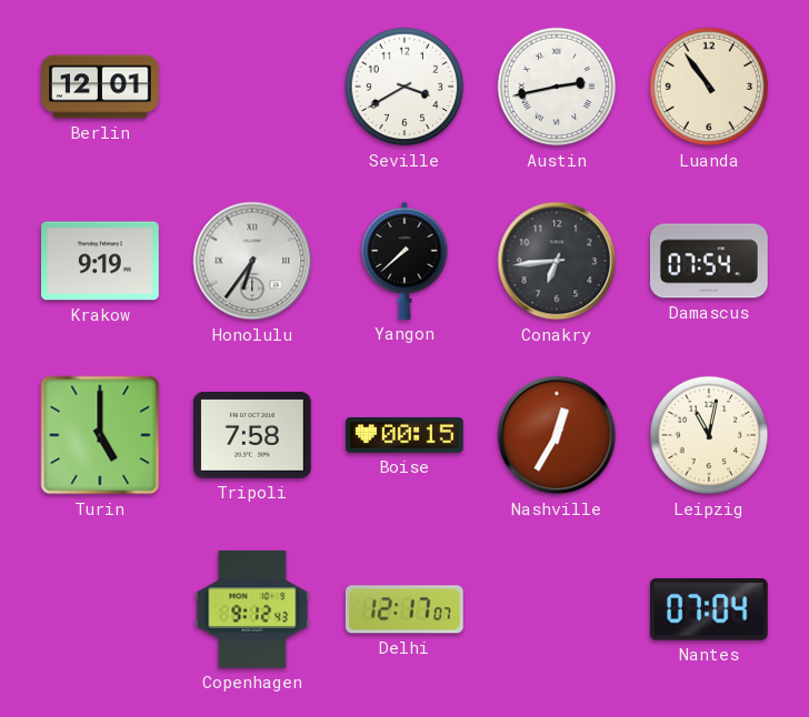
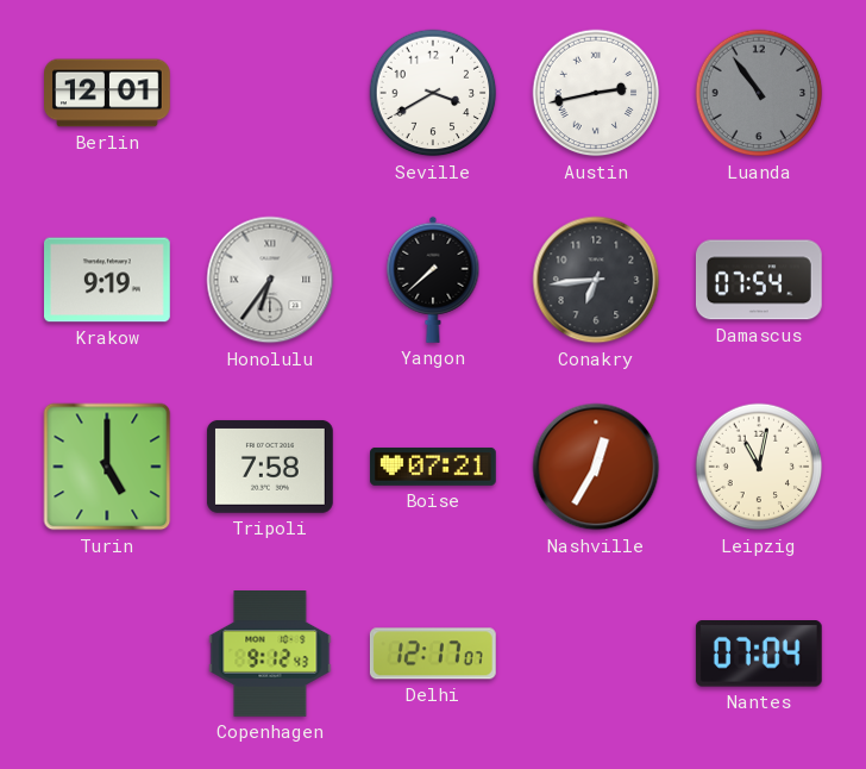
Luanda dial: cream -> grey
Boise: 00:15 -> 07:21
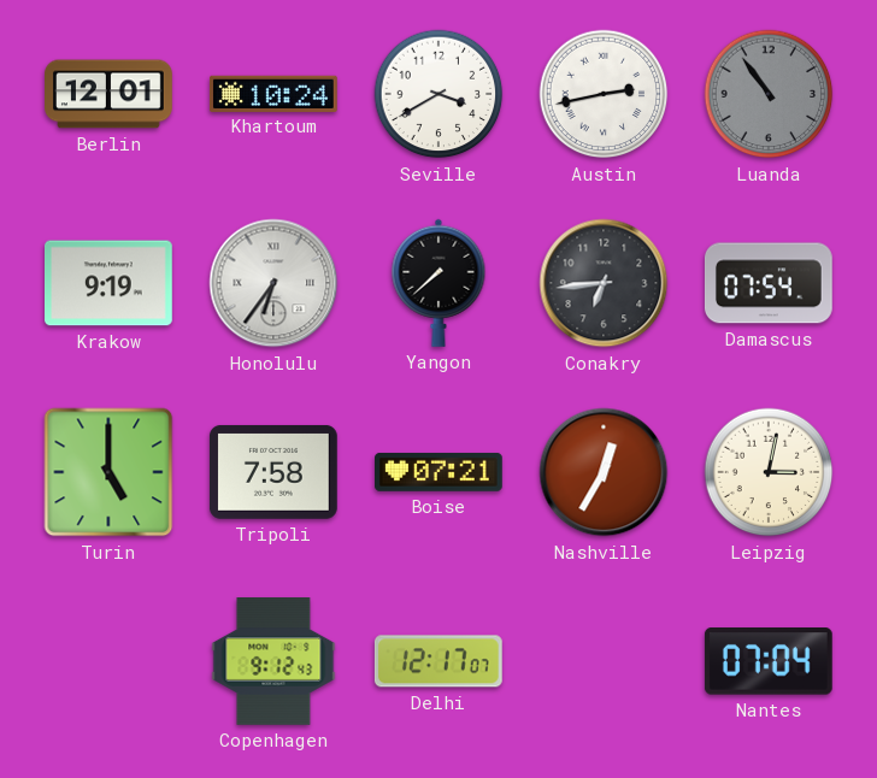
Khartoum: none -> 10:24
Leipzig: 11:02 -> 3:02
